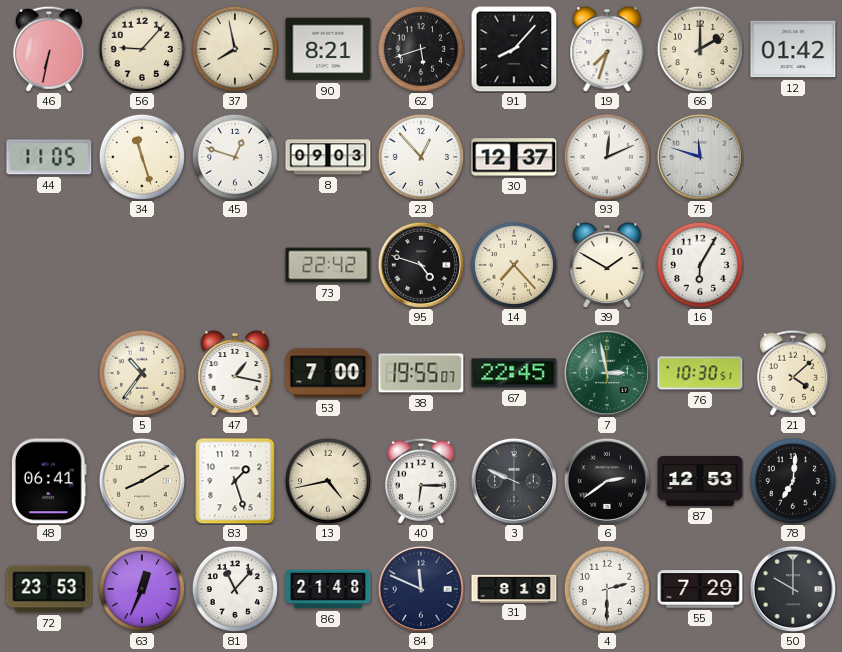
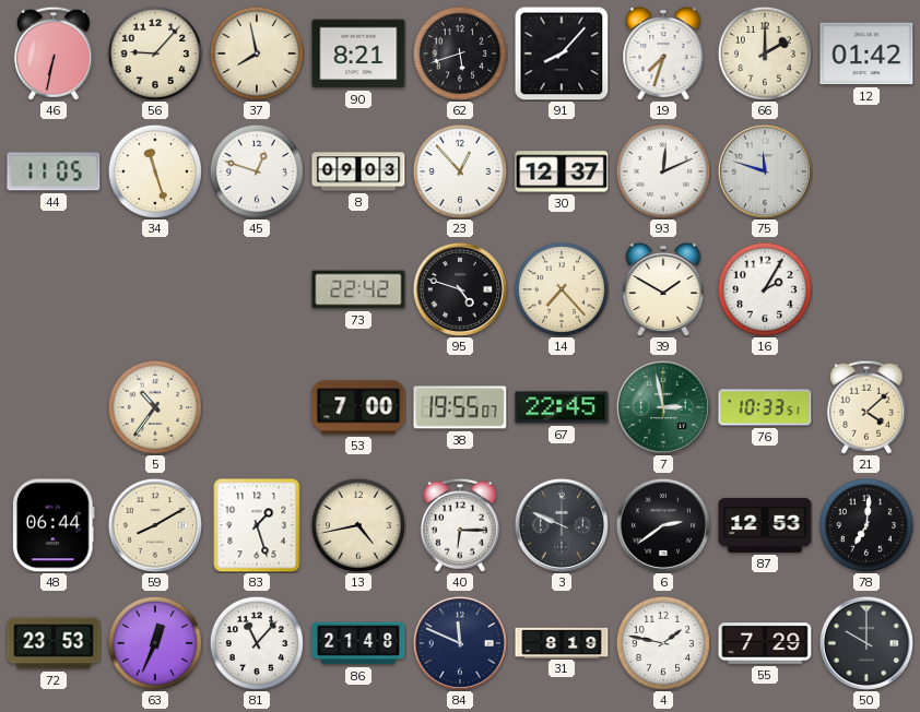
16: 6:05 -> 2:05
47: 1:17 -> none
76: 10:30 -> 10:33
48: 06:41 -> 06:44
4: 2:30 -> 1:47
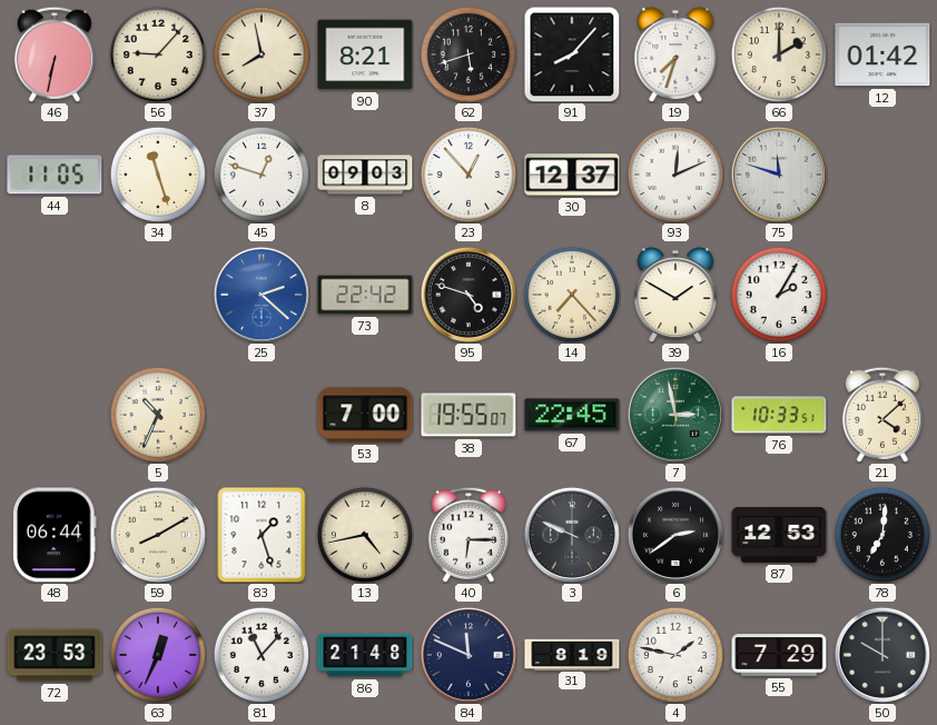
25: none -> 2:22
5: 10:36 -> 10:34
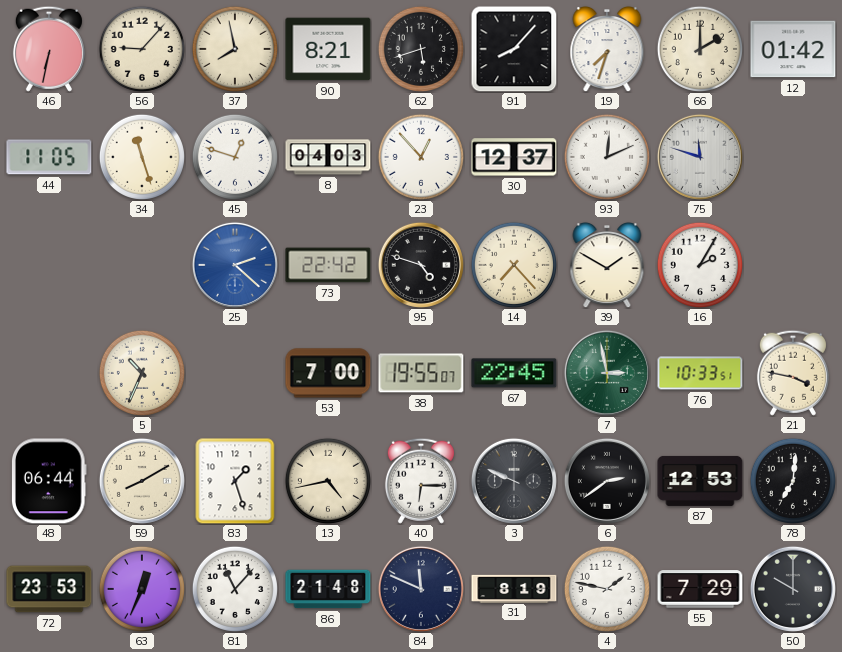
8: 09:03 -> 04:03
21: 4:08 -> 3:47
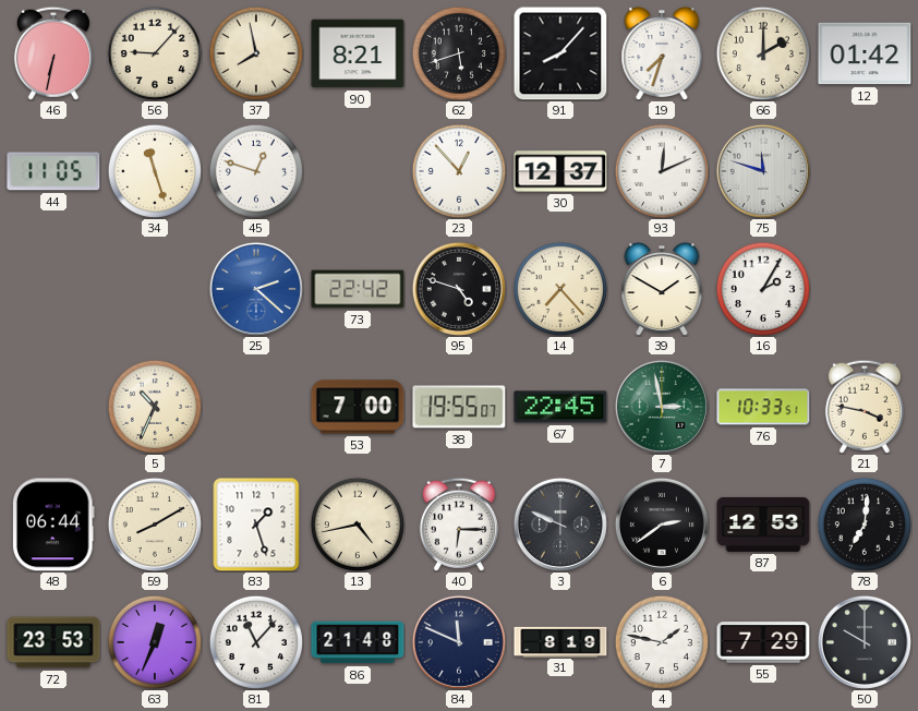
8: 04:03 -> none
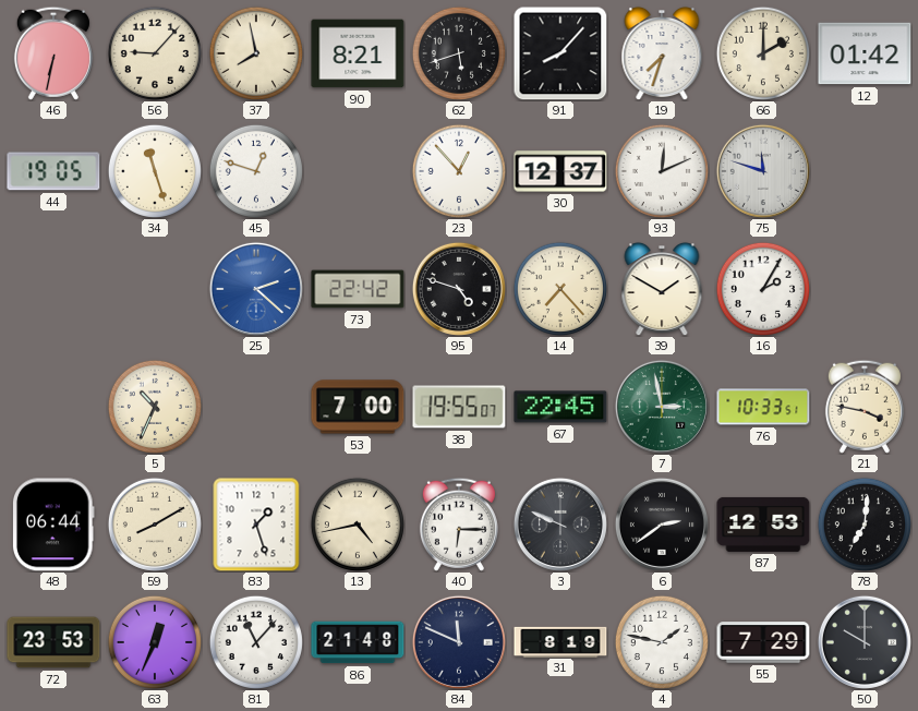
44: 11:05 -> 19:05
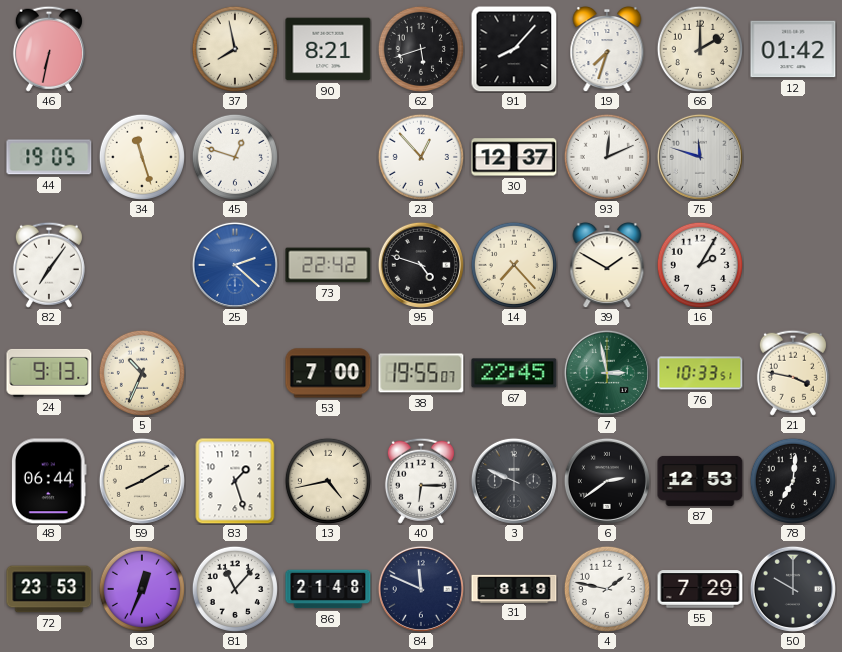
56: 9:07 -> none
82: none -> 7:06
24: none -> 9:13
